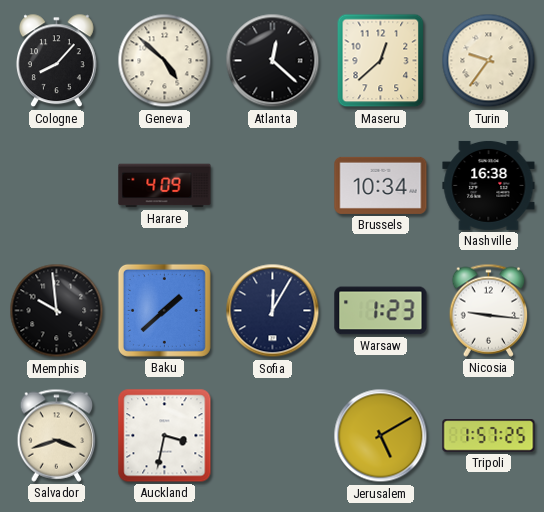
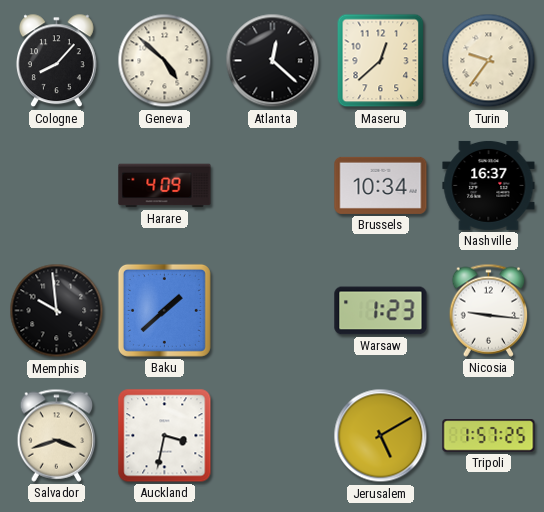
Nashville: 16:38 -> 16:37
Sofia: 12:05 -> none
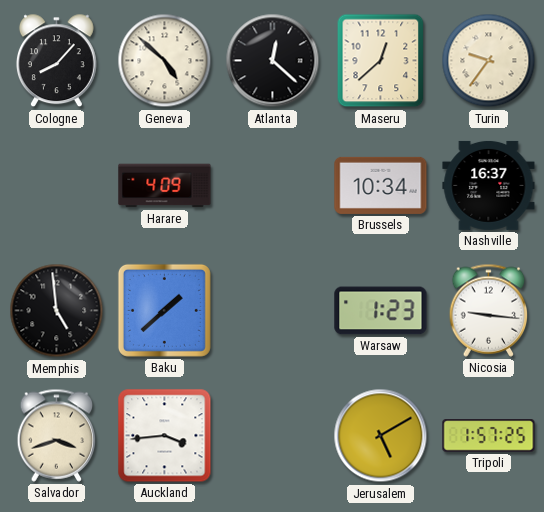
Memphis: 9:59 -> 4:59
Auckland: 3:32 -> 3:44
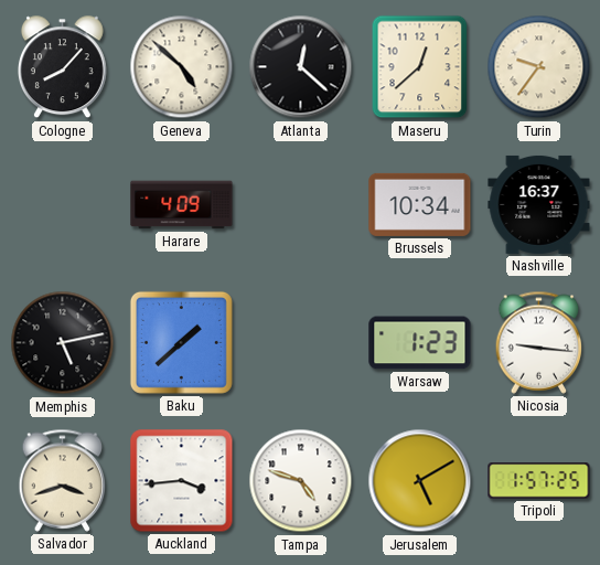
Memphis: 4:59 -> 5:13
Tampa: none -> 4:48
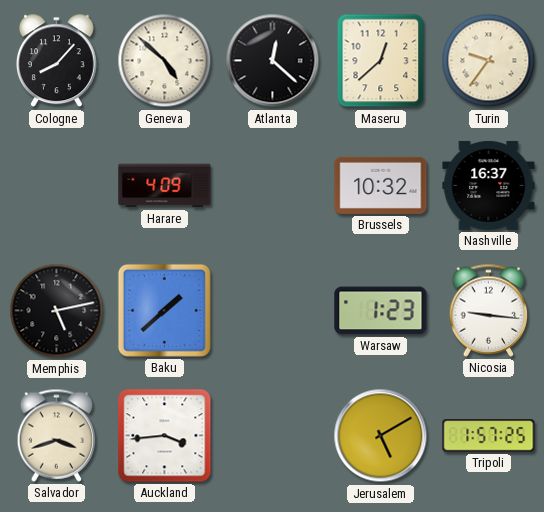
Brussels: 10:34 -> 10:32
Tampa: 4:48 -> none
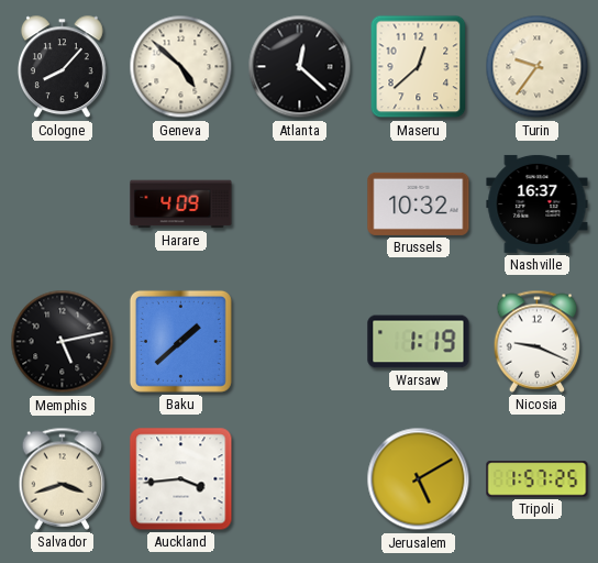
Warsaw: 1:23 -> 1:19
Nicosia: 9:16 -> 9:19
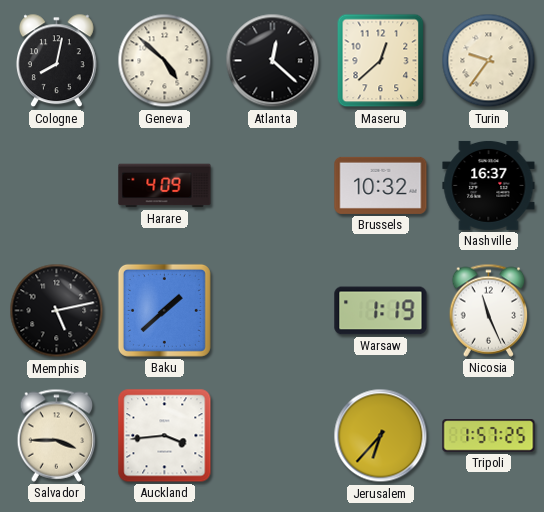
Cologne: 8:07 -> 8:02
Nicosia: 9:19 -> 11:26
Salvador: 3:42 -> 3:45
Jerusalem: 5:10 -> 6:37
